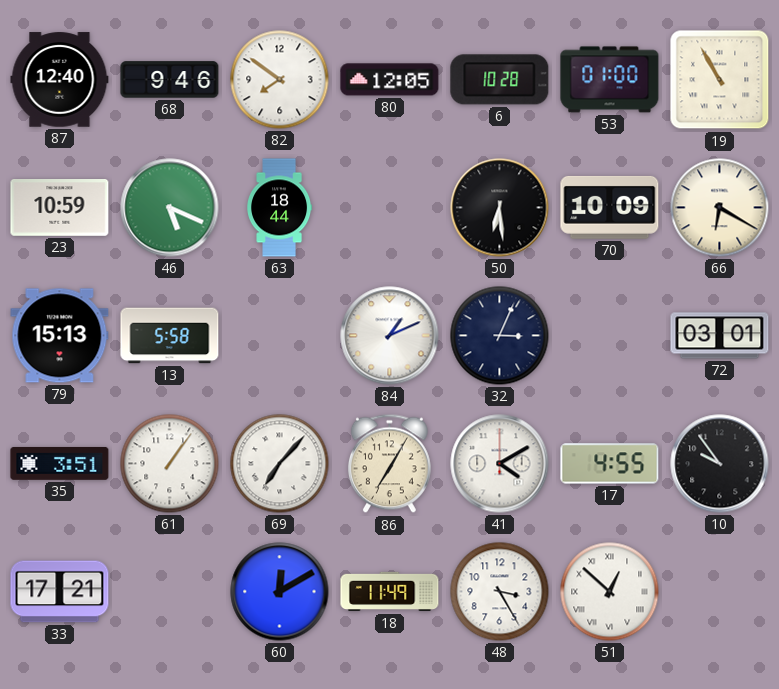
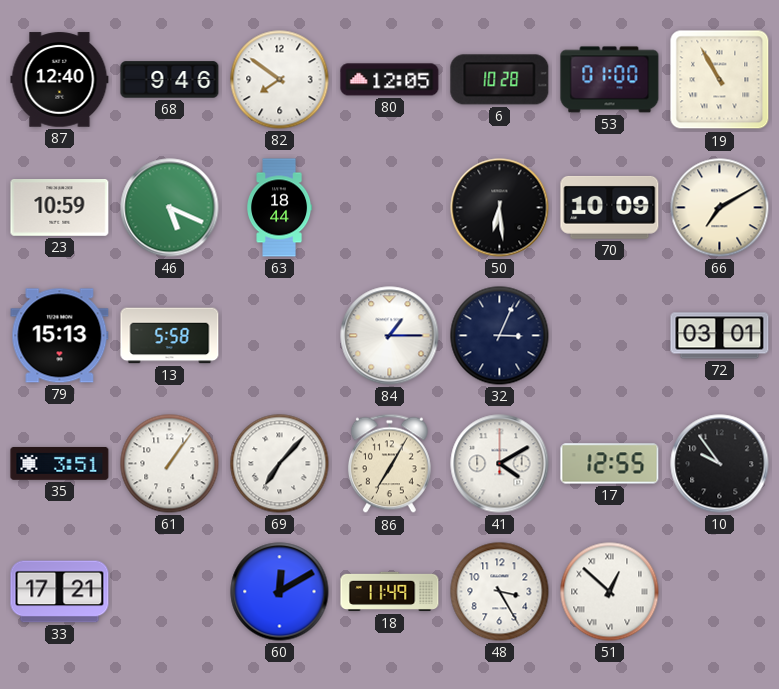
66: 6:20 -> 7:10
84: 1:11 -> 1:15
17: 4:55 -> 12:55
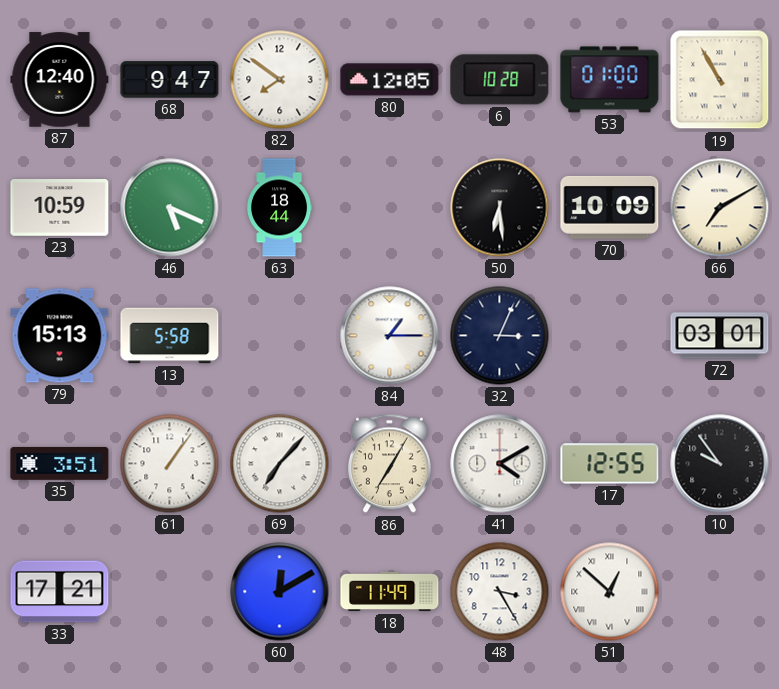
68: 9:46 -> 9:47
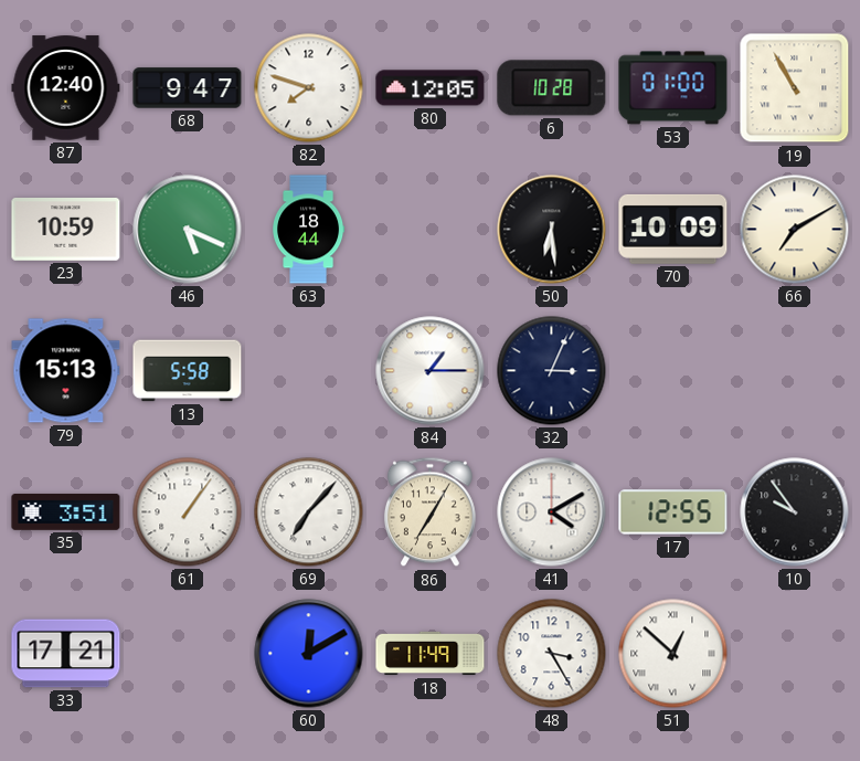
82: 7:51 -> 7:48
72: 03:01 -> none
